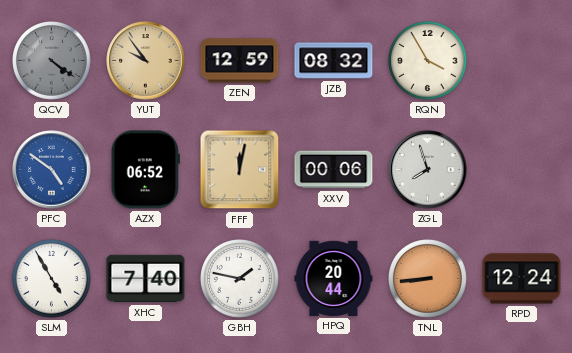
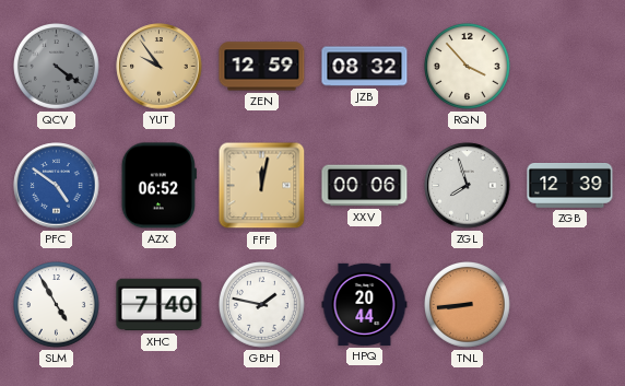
RQN: 3:55 -> 3:53
ZGB: none -> 12:39
RPD: 12:24 -> none
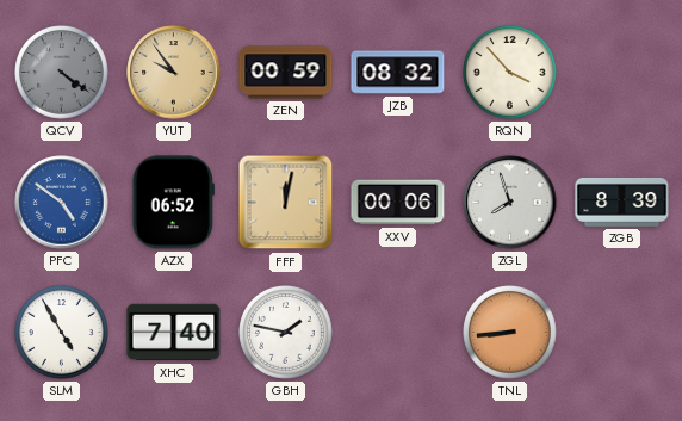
ZEN: 12:59 -> 00:59
ZGB: 12:39 -> 8:39
HPQ: 20:44 -> none
